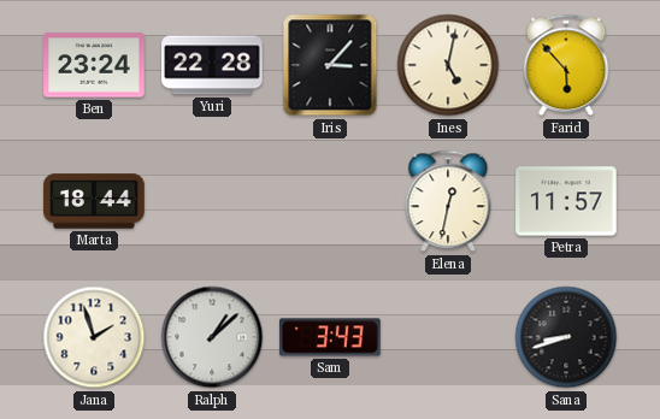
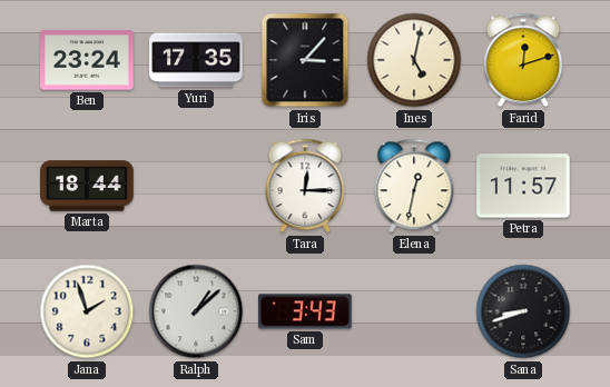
Yuri: 22:28 -> 17:35
Farid: 5:53 -> 12:12
Tara: none -> 12:15
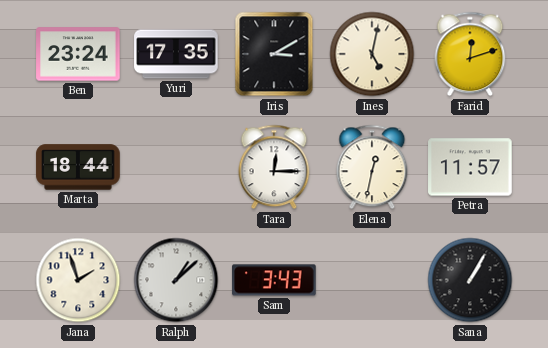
Iris: 3:07 -> 3:10
Sana: 8:42 -> 1:05
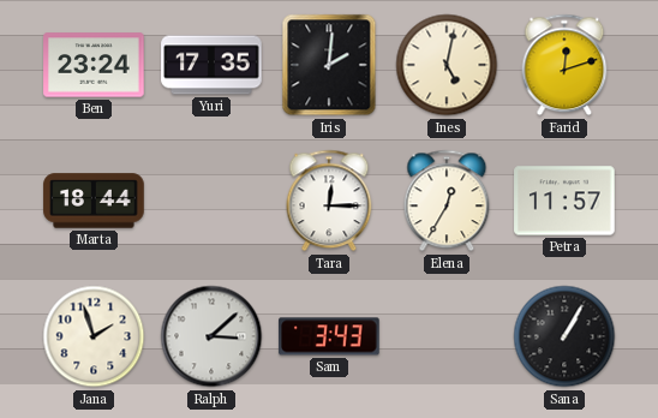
Iris: 3:10 -> 2:01
Elena: 12:32 -> 12:35
Ralph: 1:08 -> 3:08
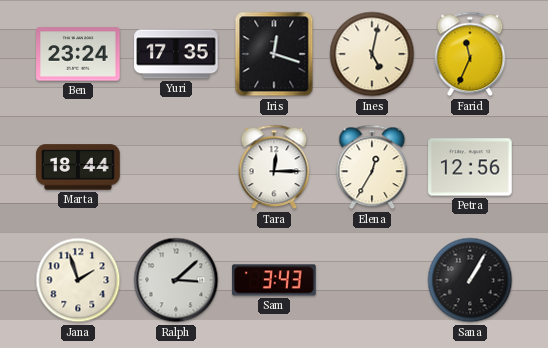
Iris: 2:01 -> 12:18
Farid: 12:12 -> 11:34
Petra: 11:57 -> 12:56
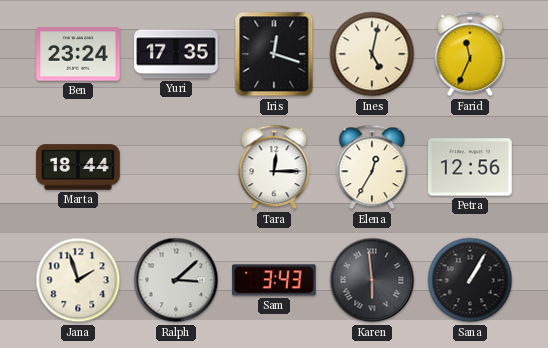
Karen: none -> 5:59
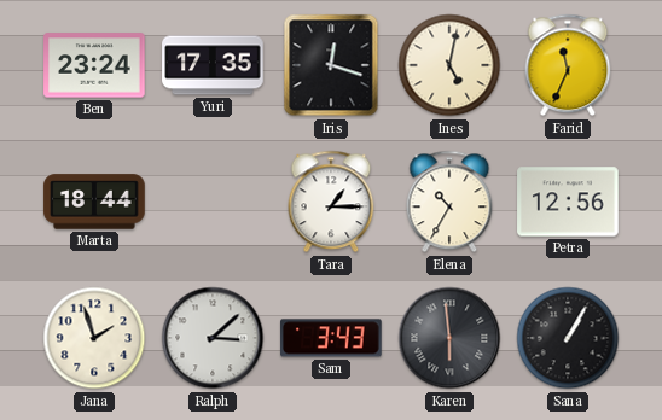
Tara: 12:15 -> 1:15
Elena: 12:35 -> 10:35
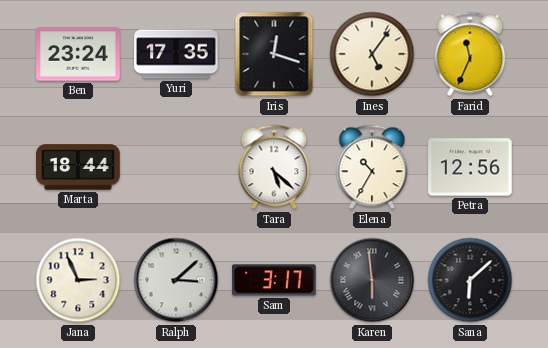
Ines: 5:02 -> 5:06
Tara: 1:15 -> 5:22
Jana: 1:57 -> 2:56
Sam: 3:43 -> 3:17
Sana: 1:05 -> 6:08
